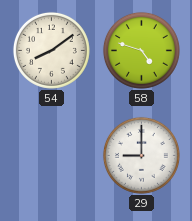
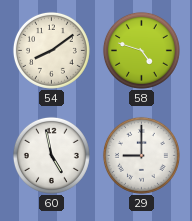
60: none -> 4:58
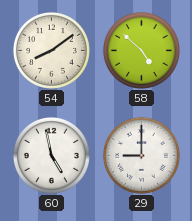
58: 4:48 -> 4:52
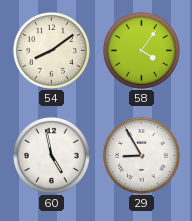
58: 4:52 -> 4:06
29: 9:00 -> 8:55
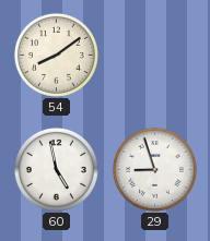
58: 4:06 -> none
29: 8:55 -> 8:57
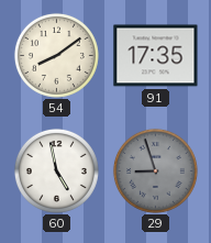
91: none -> 17:35
29 dial: white -> grey
